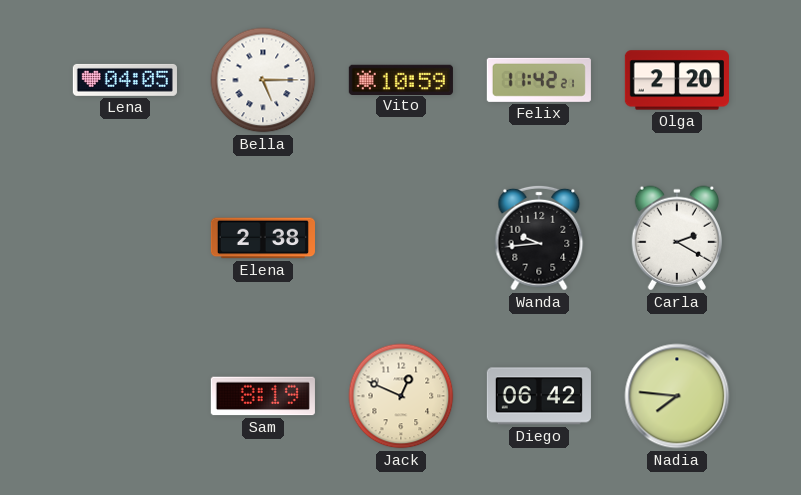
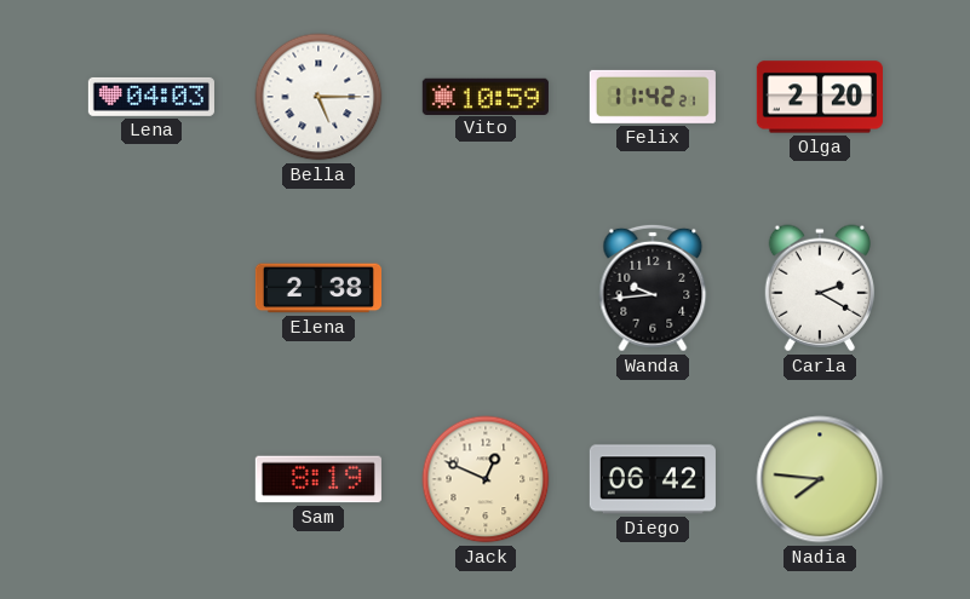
Lena: 04:05 -> 04:03
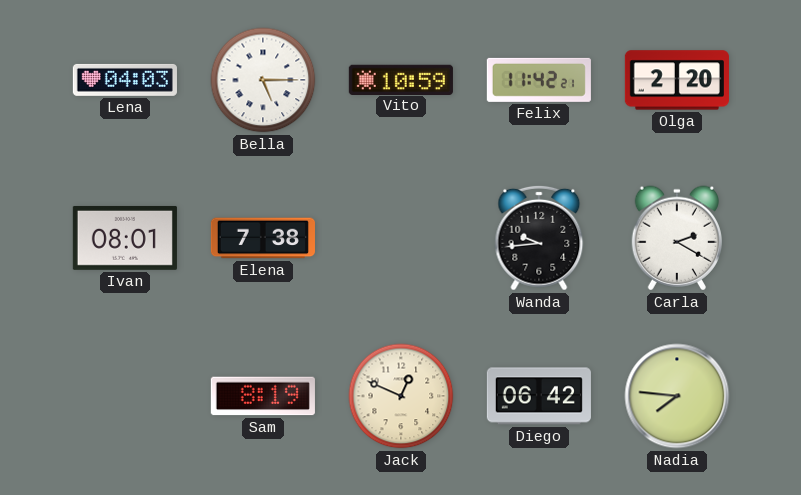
Ivan: none -> 08:01
Elena: 2:38 -> 7:38
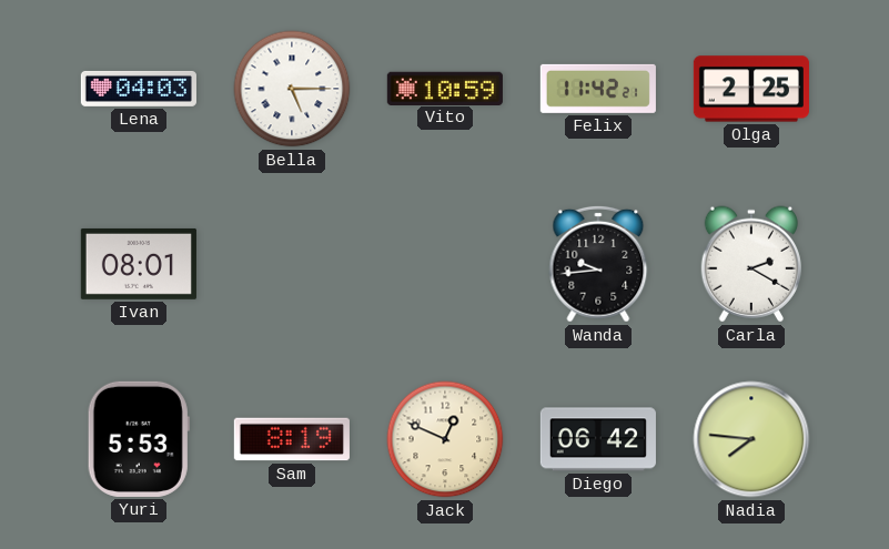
Olga: 2:20 -> 2:25
Elena: 7:38 -> none
Yuri: none -> 5:53
